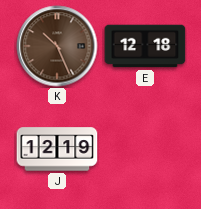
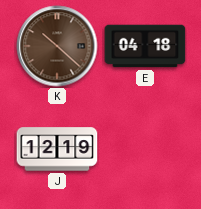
K: 10:26 -> 10:22
E: 12:18 -> 04:18
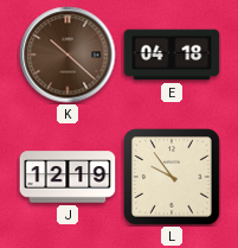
L: none -> 9:54
